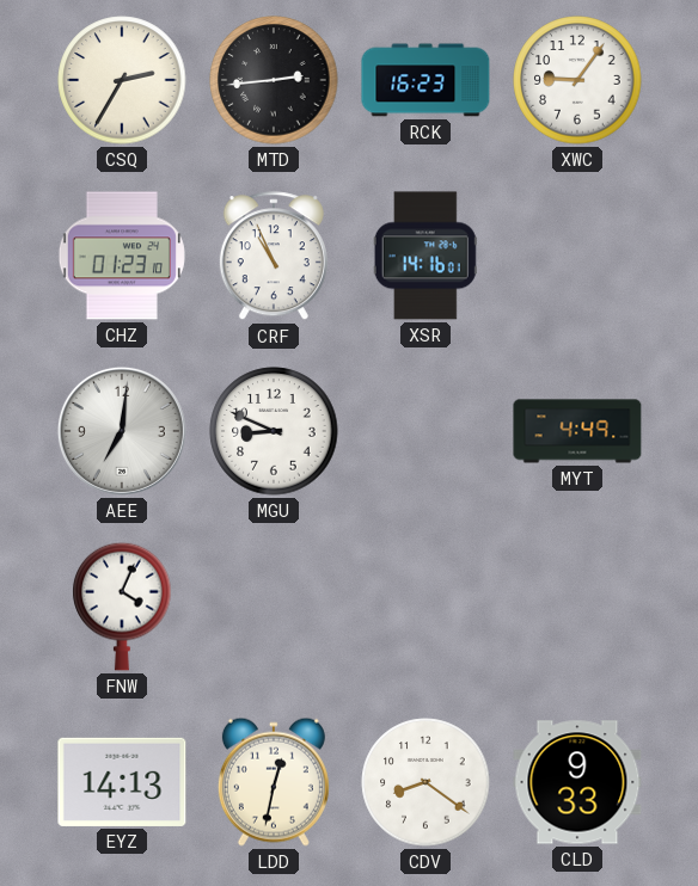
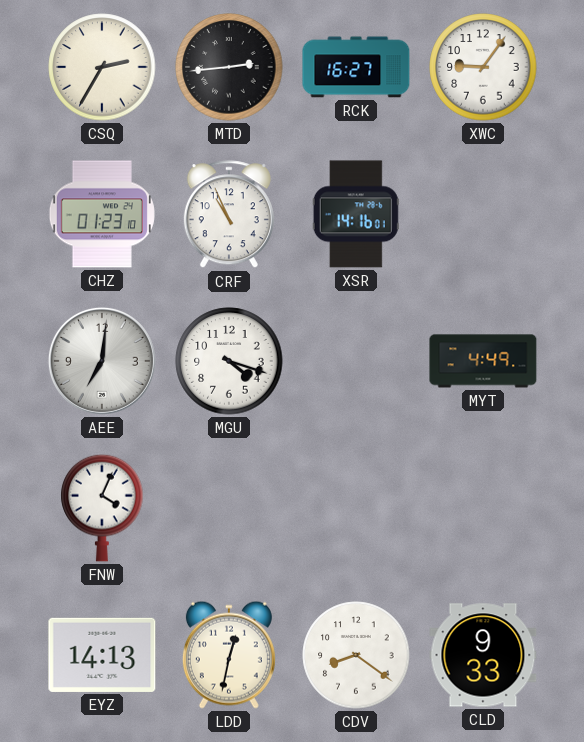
RCK: 16:23 -> 16:27
MGU: 8:49 -> 4:18
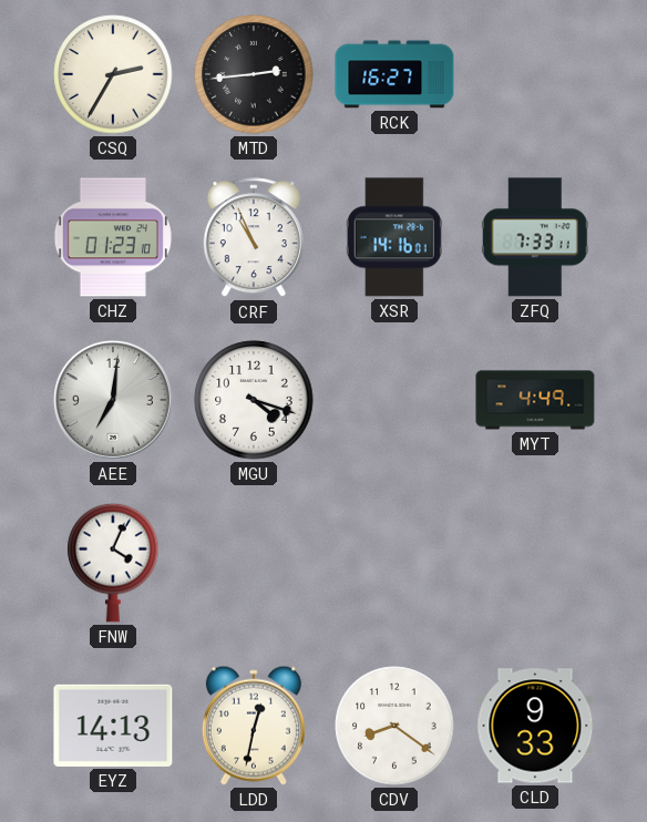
XWC: 9:06 -> none
ZFQ: none -> 7:33
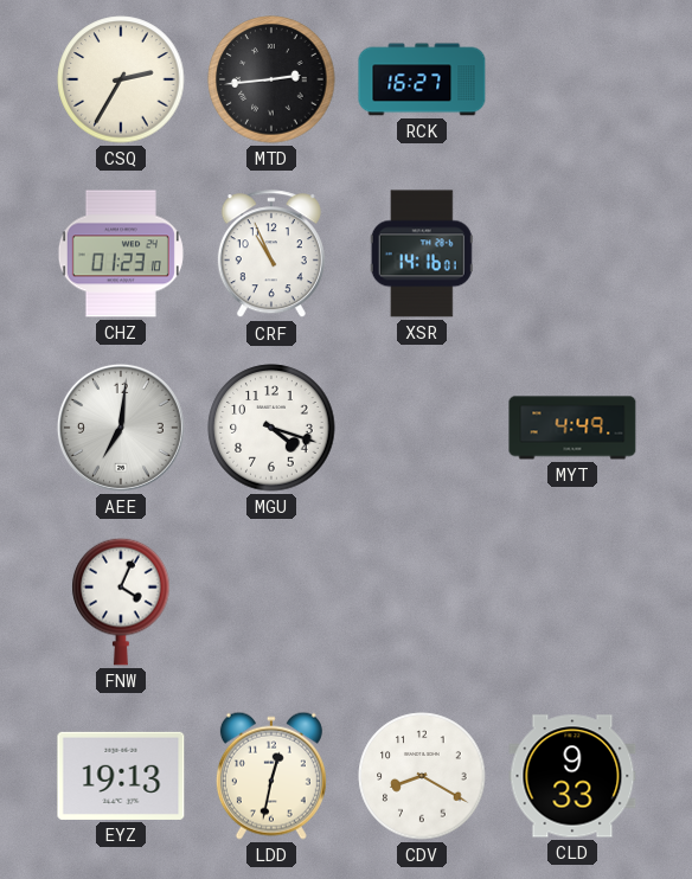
ZFQ: 7:33 -> none
EYZ: 14:13 -> 19:13
CDV: 8:21 -> 8:20
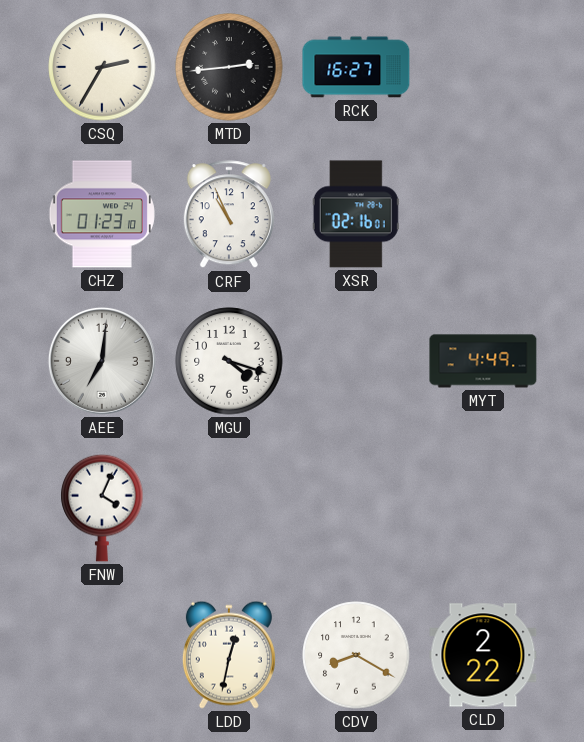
XSR: 14:16 -> 02:16
EYZ: 19:13 -> none
CLD: 9:33 -> 2:22
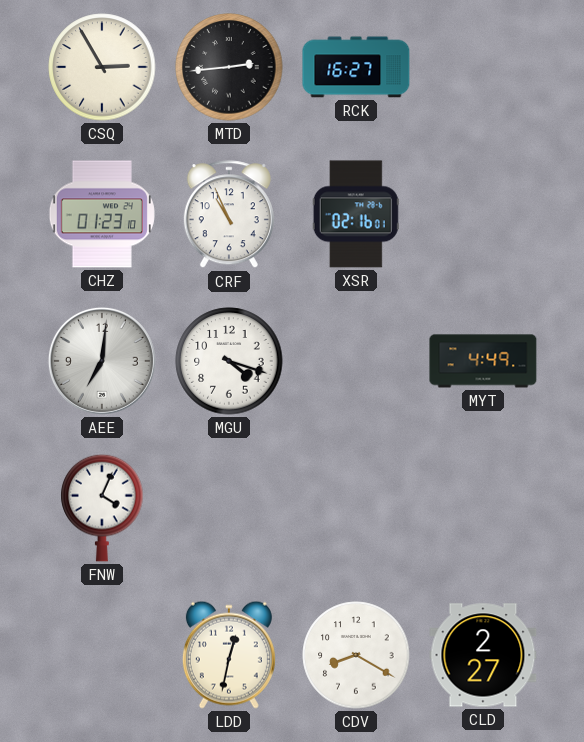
CSQ: 2:35 -> 2:55
CLD: 2:22 -> 2:27
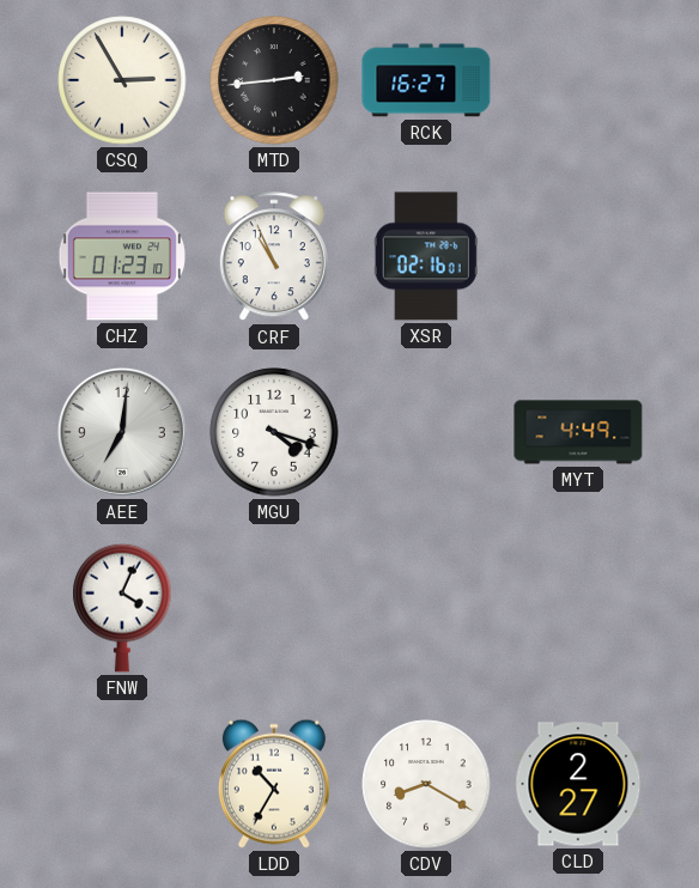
LDD: 12:32 -> 10:35
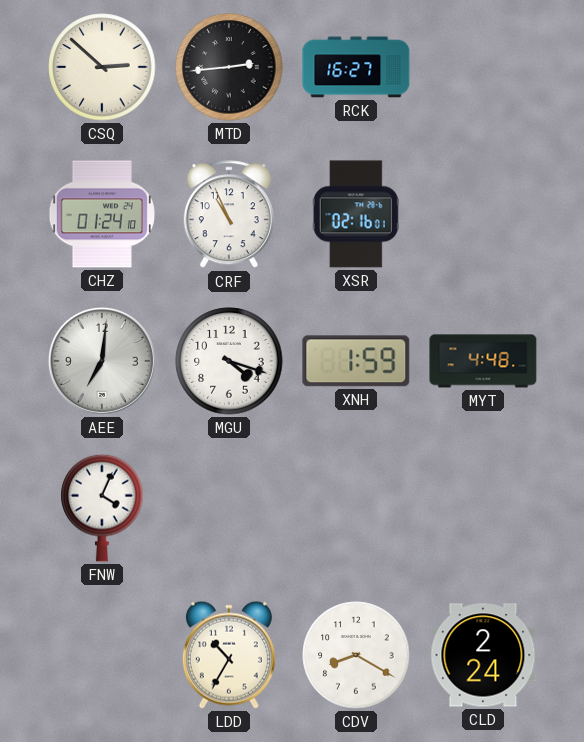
CSQ: 2:55 -> 2:52
CHZ: 01:23 -> 01:24
XNH: none -> 1:59
MYT: 4:49 -> 4:48
CLD: 2:27 -> 2:24
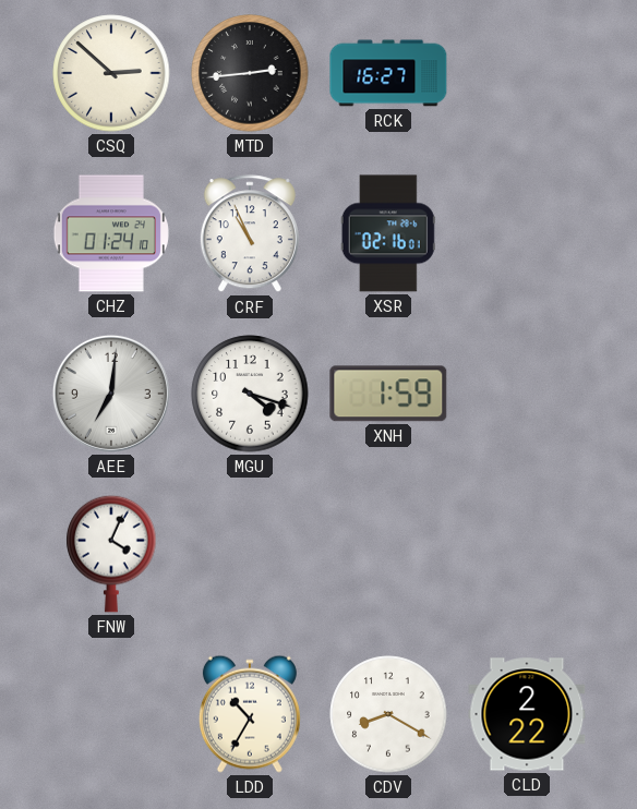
MYT: 4:48 -> none
CLD: 2:24 -> 2:22
